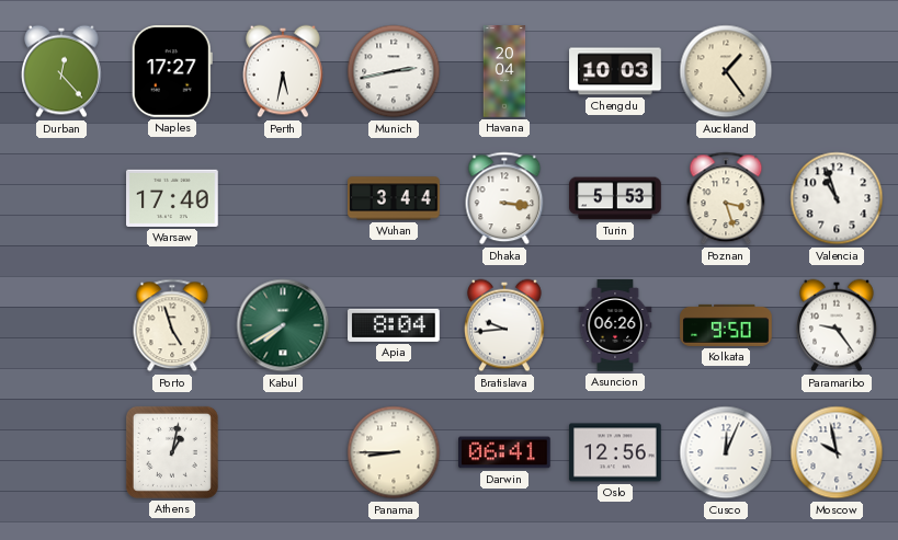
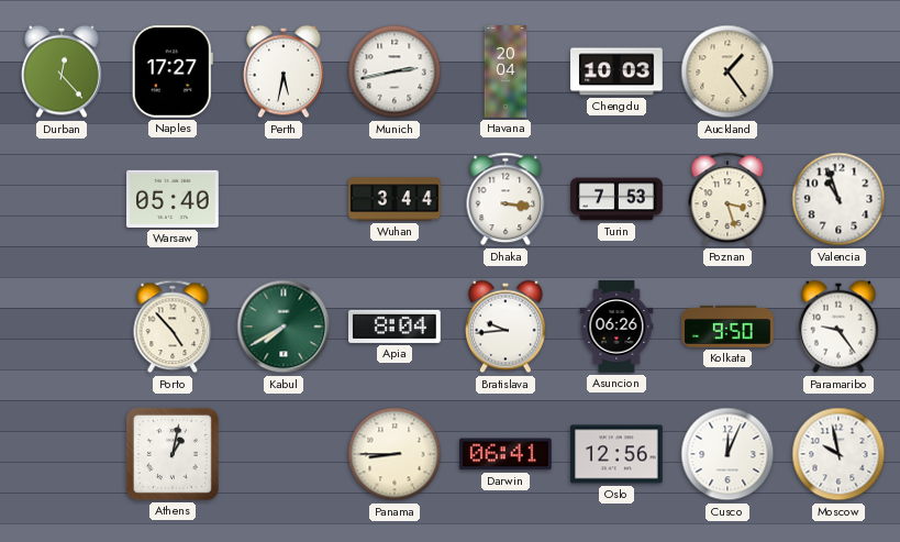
Warsaw: 17:40 -> 05:40
Turin: 5:53 -> 7:53
Porto: 4:57 -> 4:53
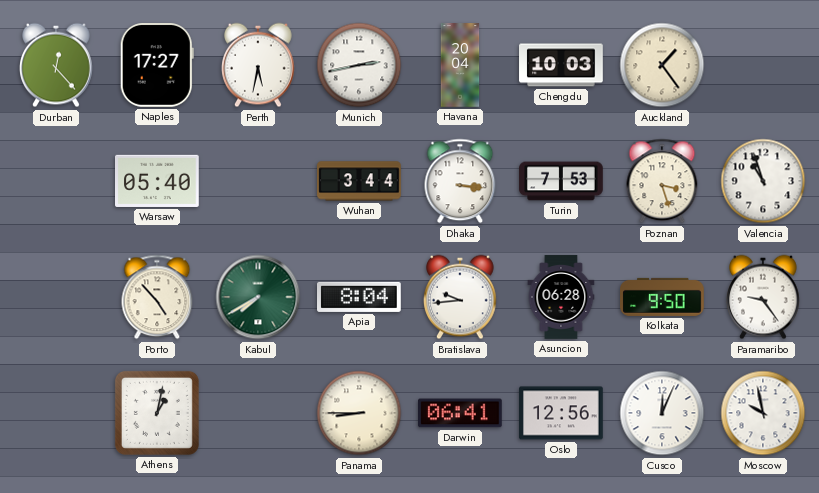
Asuncion: 06:26 -> 06:28
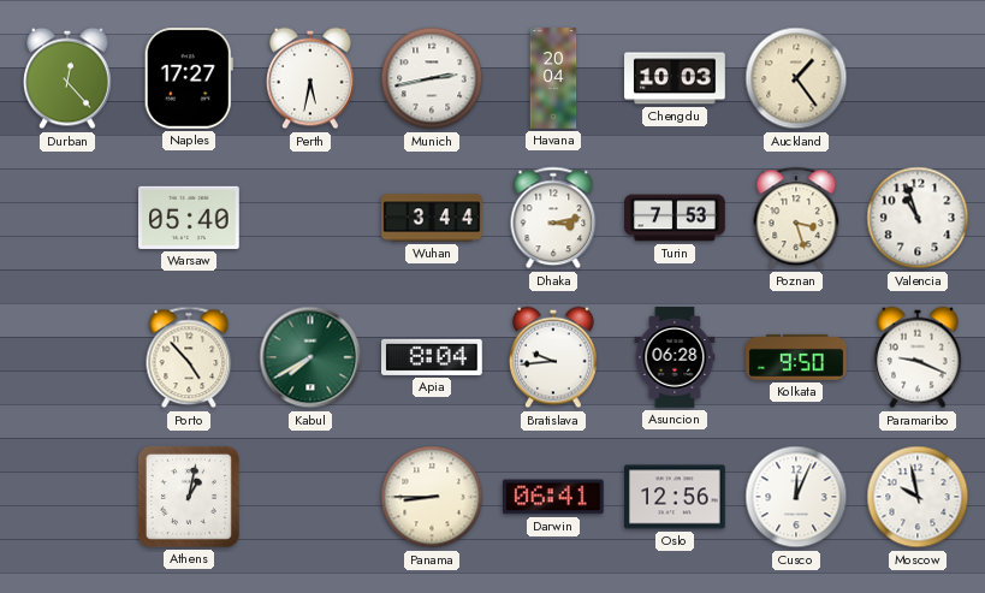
Dhaka: 3:16 -> 3:13
Paramaribo: 9:24 -> 9:19
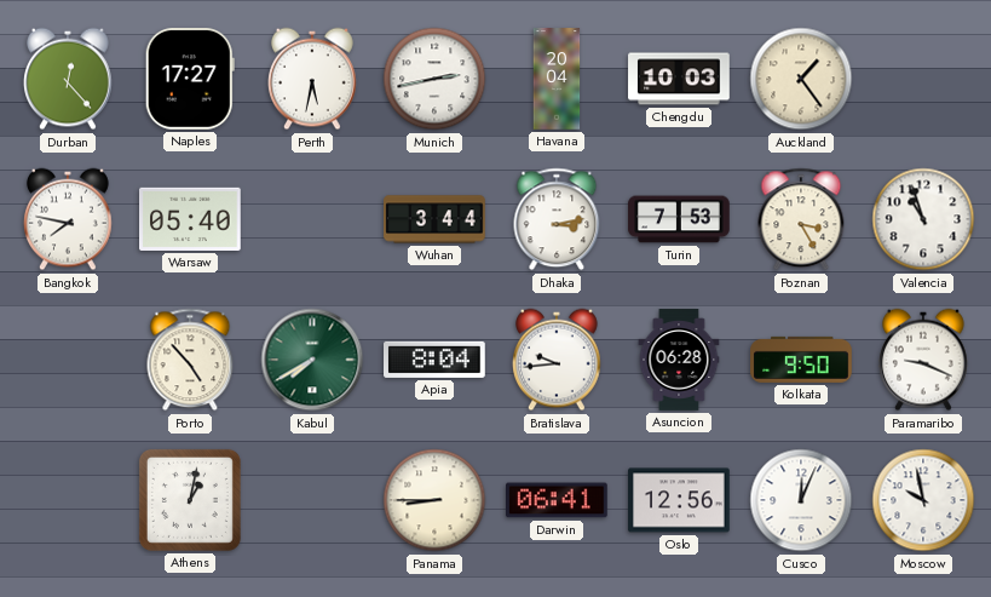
Bangkok: none -> 7:47
Poznan: 3:27 -> 3:25
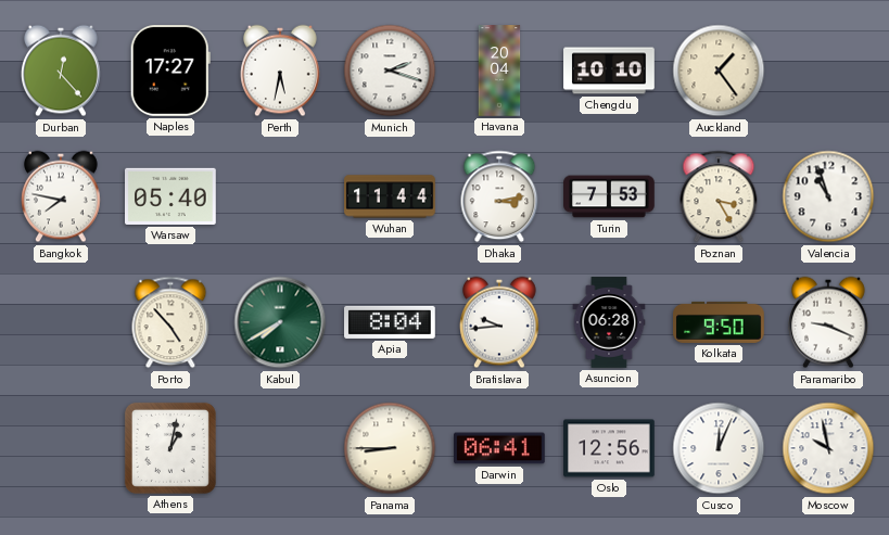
Munich: 2:43 -> 2:18
Chengdu: 10:03 -> 10:10
Wuhan: 3:44 -> 11:44
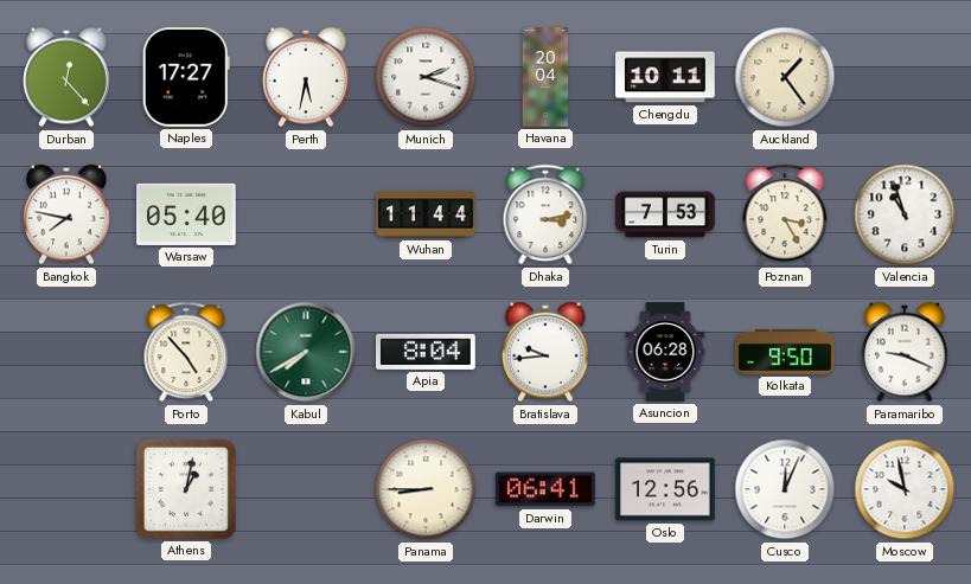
Chengdu: 10:10 -> 10:11
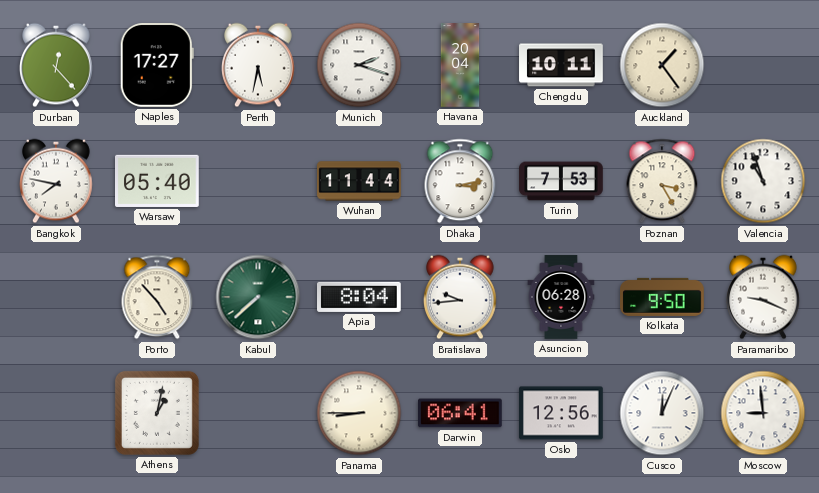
Kabul: 7:40 -> 7:38
Moscow: 9:58 -> 8:59
